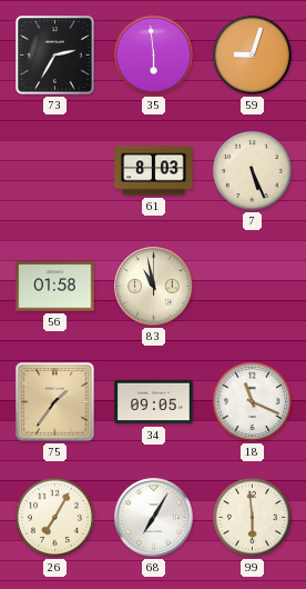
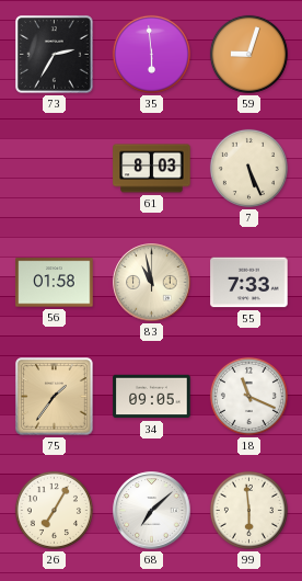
55: none -> 7:33
68: 7:05 -> 7:08
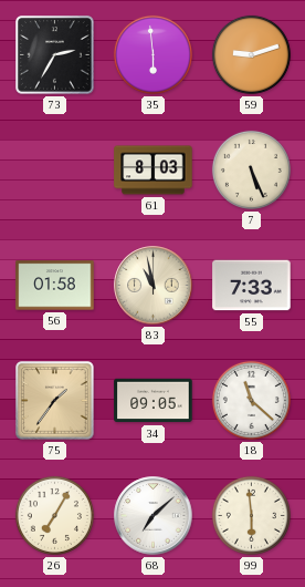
59: 9:03 -> 9:12
18: 11:19 -> 11:22
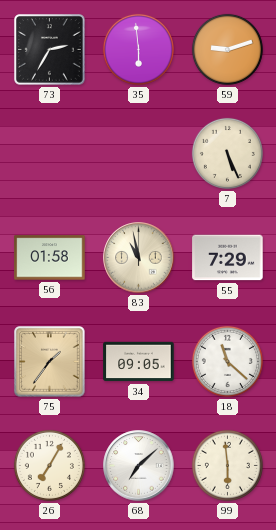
61: 8:03 -> none
55: 7:33 -> 7:29
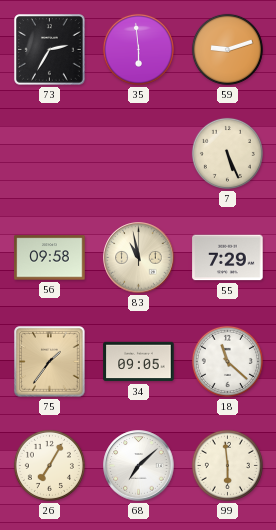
56: 01:58 -> 09:58
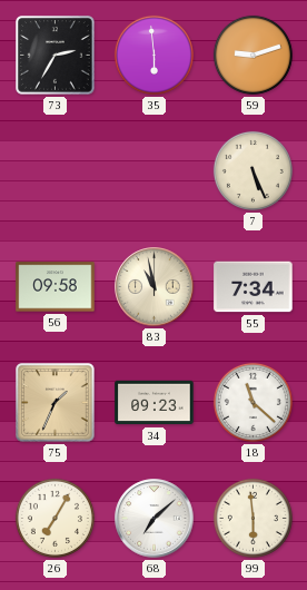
55: 7:29 -> 7:34
75: 1:36 -> 1:34
34: 09:05 -> 09:23
